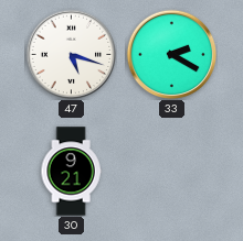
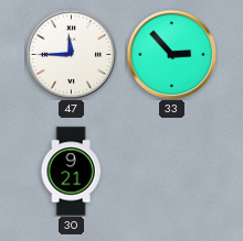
47: 5:18 -> 11:45
33: 2:20 -> 2:53
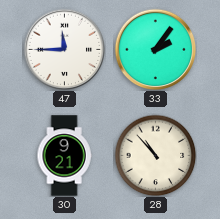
33: 2:53 -> 2:06
28: none -> 10:53
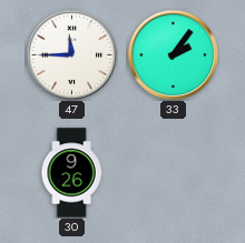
30: 9:21 -> 9:26
28: 10:53 -> none
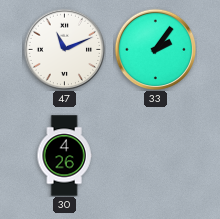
47: 11:45 -> 11:11
30: 9:26 -> 4:26
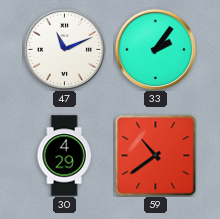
30: 4:26 -> 4:29
59: none -> 10:39
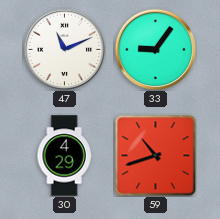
33: 2:06 -> 9:06
59: 10:39 -> 10:42
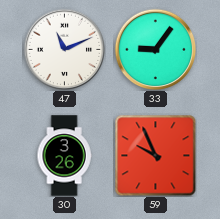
30: 4:29 -> 3:26
59: 10:42 -> 9:56
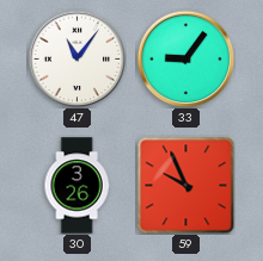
47: 11:11 -> 11:06
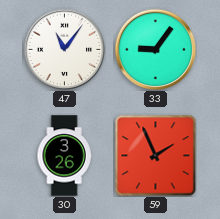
59: 9:56 -> 1:56
